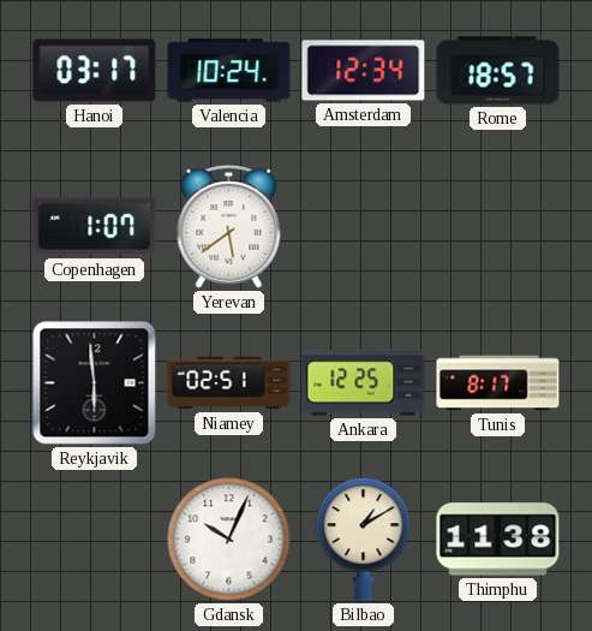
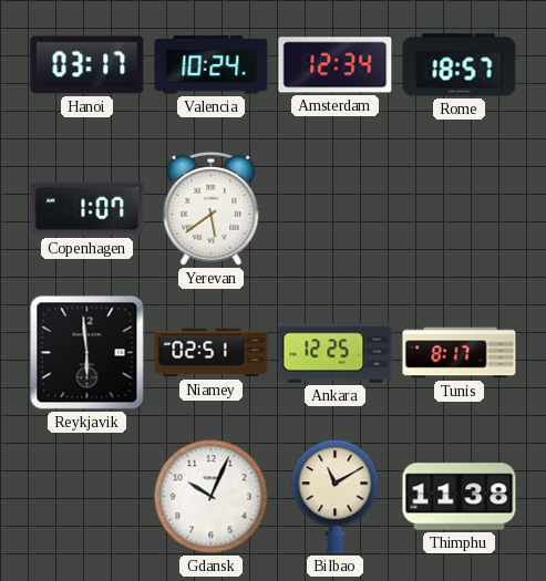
Bilbao: 1:10 -> 11:10
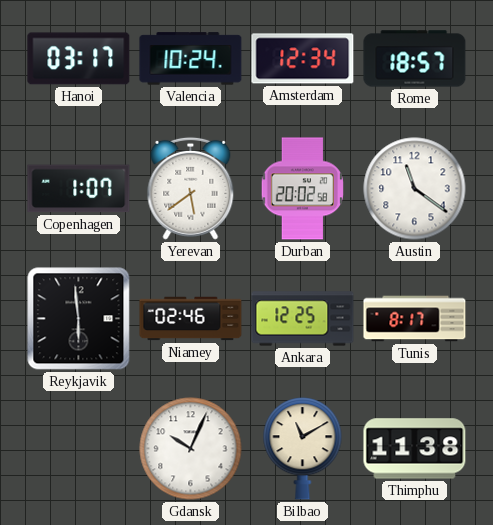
Durban: none -> 20:02
Austin: none -> 11:21
Niamey: 02:51 -> 02:46
